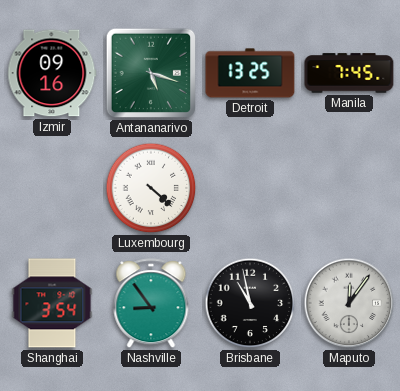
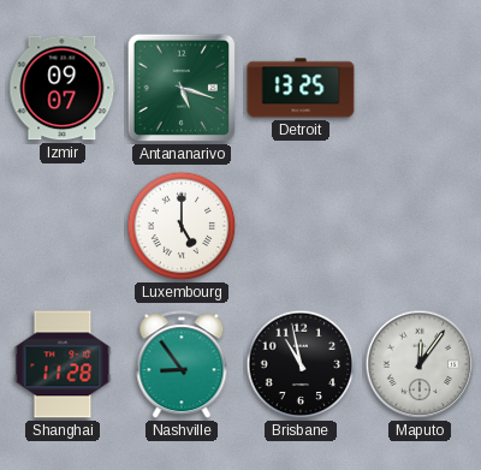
Izmir: 09:16 -> 09:07
Manila: 7:45 -> none
Luxembourg: 4:22 -> 5:00
Shanghai: 3:54 -> 11:28
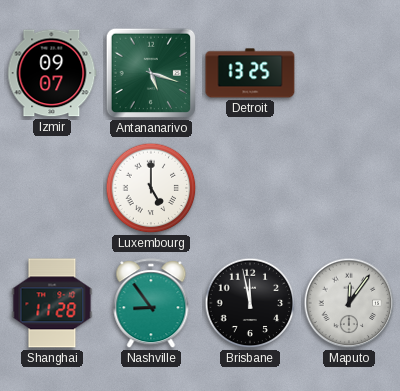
Brisbane: 10:58 -> 11:58
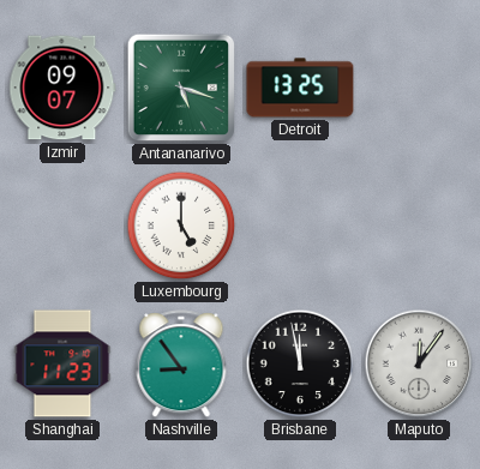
Shanghai: 11:28 -> 11:23
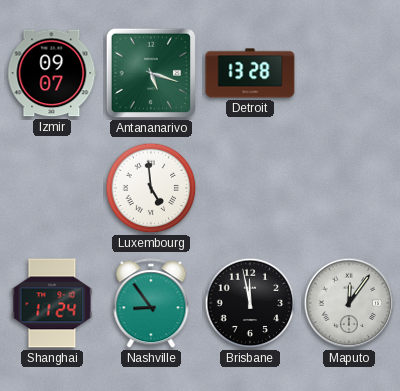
Detroit: 13:25 -> 13:28
Luxembourg: 5:00 -> 4:59
Shanghai: 11:23 -> 11:24
